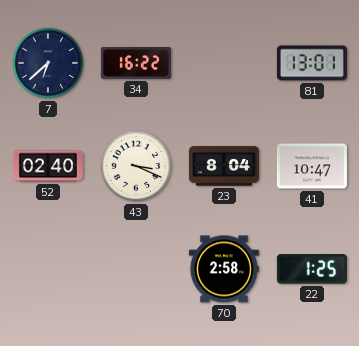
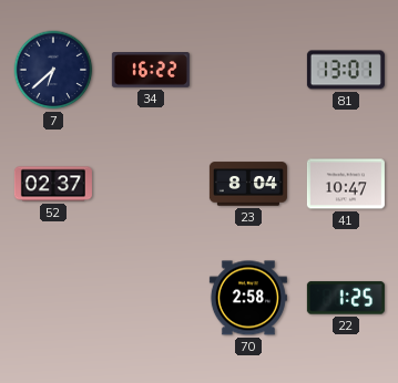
52: 02:40 -> 02:37
43: 3:19 -> none
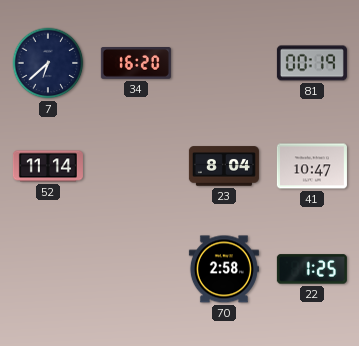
34: 16:22 -> 16:20
81: 13:01 -> 00:19
52: 02:37 -> 11:14
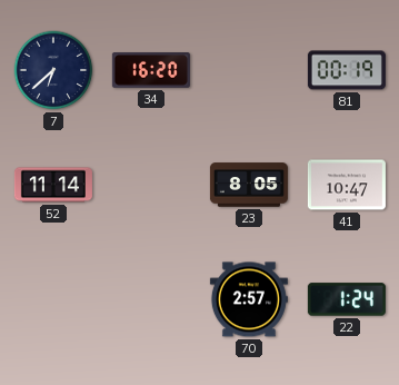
23: 8:04 -> 8:05
70: 2:58 -> 2:57
22: 1:25 -> 1:24
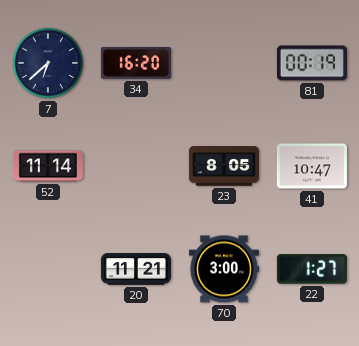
20: none -> 11:21
70: 2:57 -> 3:00
22: 1:24 -> 1:27
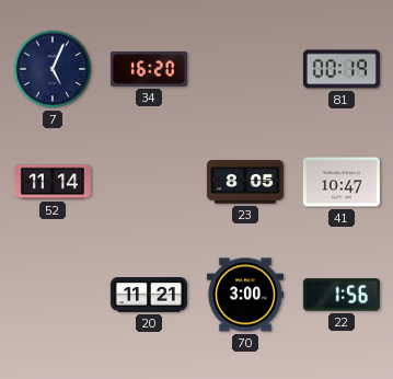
7: 6:38 -> 5:04
22: 1:27 -> 1:56
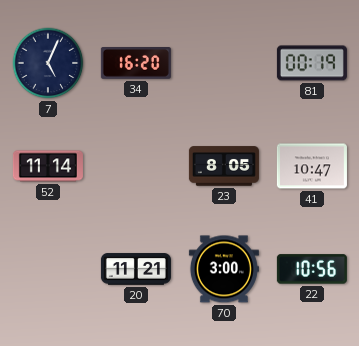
22: 1:56 -> 10:56
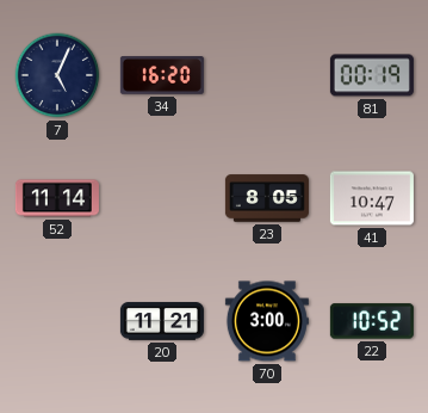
22: 10:56 -> 10:52
